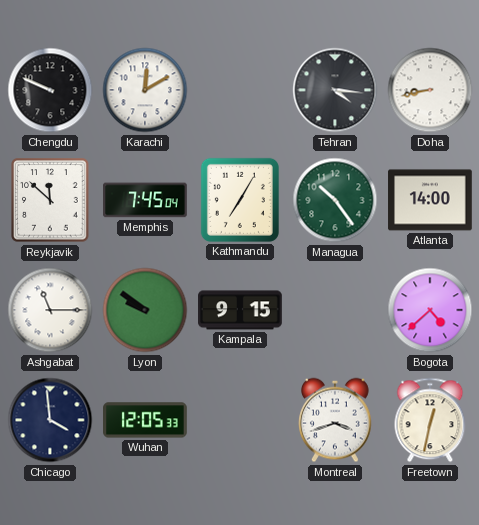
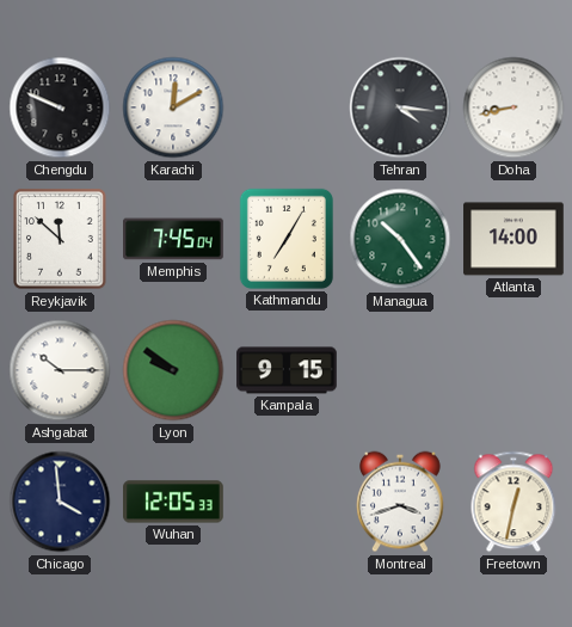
Ashgabat: 11:15 -> 10:15
Bogota: 4:38 -> none
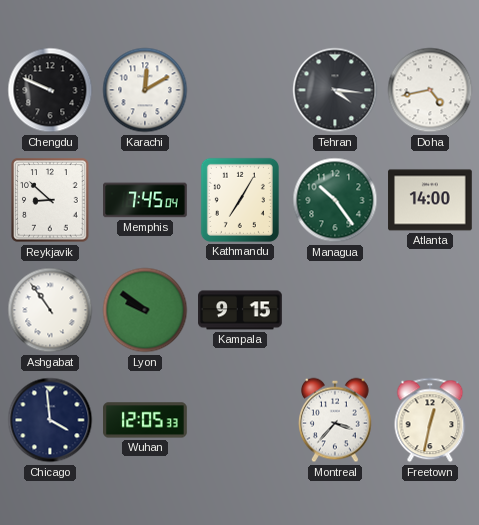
Doha: 8:43 -> 4:43
Reykjavik: 11:52 -> 8:52
Ashgabat: 10:15 -> 10:54
Montreal: 3:42 -> 3:37
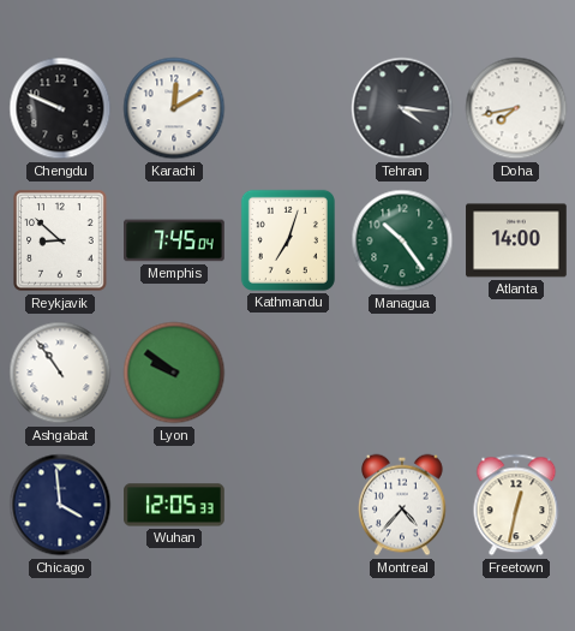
Doha: 4:43 -> 7:43
Kathmandu: 7:05 -> 7:03
Kampala: 9:15 -> none
Montreal: 3:37 -> 4:37
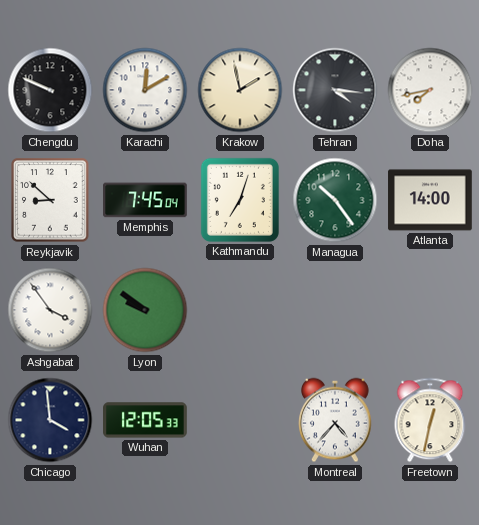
Krakow: none -> 1:58
Ashgabat: 10:54 -> 3:54
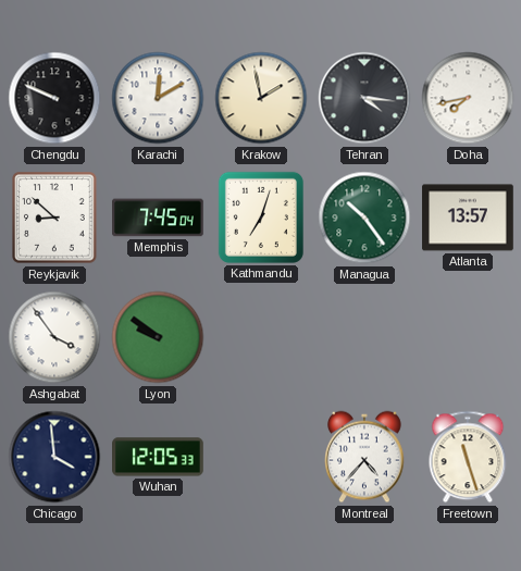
Atlanta: 14:00 -> 13:57
Freetown: 12:32 -> 11:27
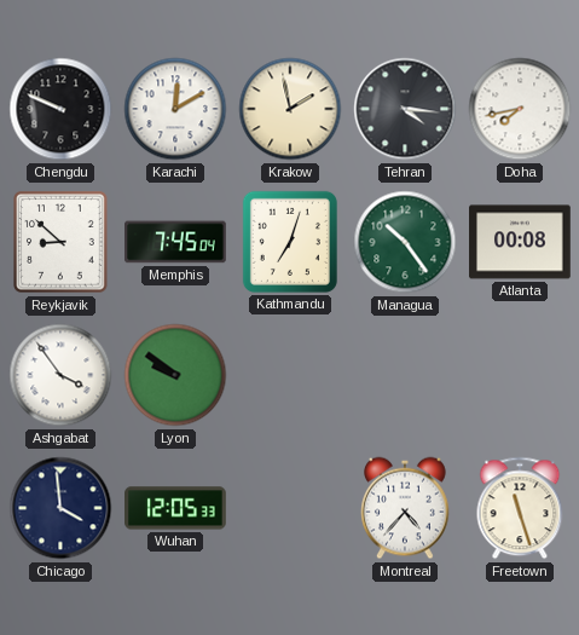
Atlanta: 13:57 -> 00:08
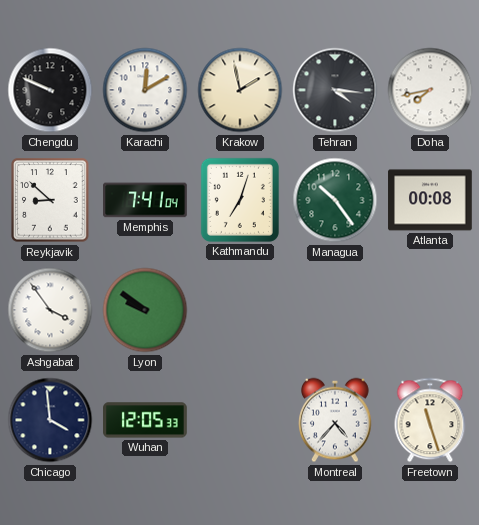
Memphis: 7:45 -> 7:41
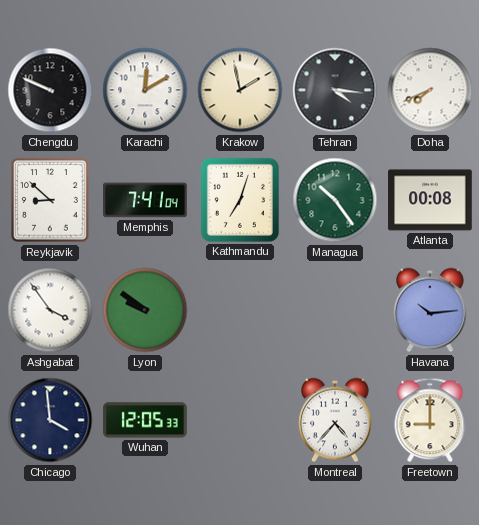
Doha: 7:43 -> 7:41
Havana: none -> 10:14
Freetown: 11:27 -> 9:00
